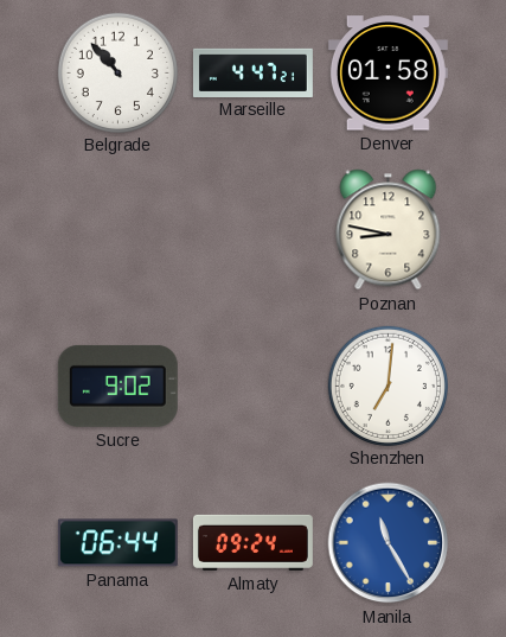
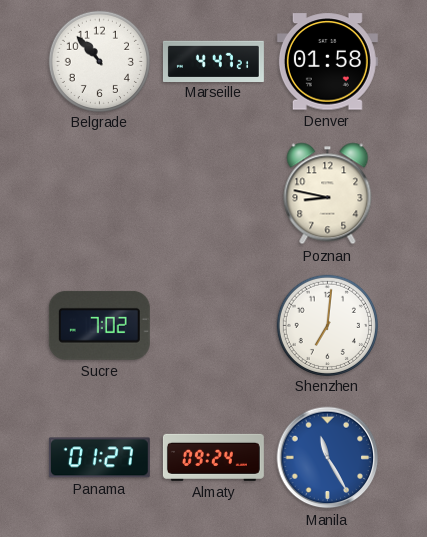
Sucre: 9:02 -> 7:02
Panama: 06:44 -> 01:27
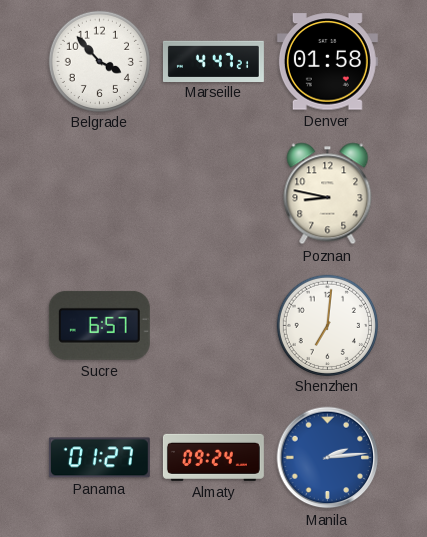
Belgrade: 10:53 -> 3:53
Sucre: 7:02 -> 6:57
Manila: 11:25 -> 2:14
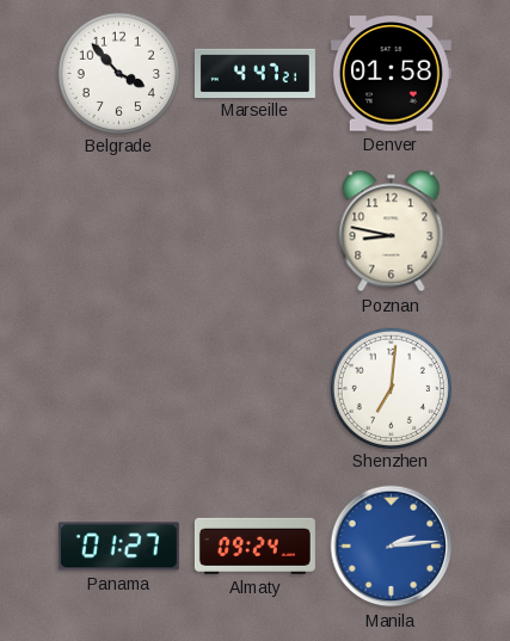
Sucre: 6:57 -> none
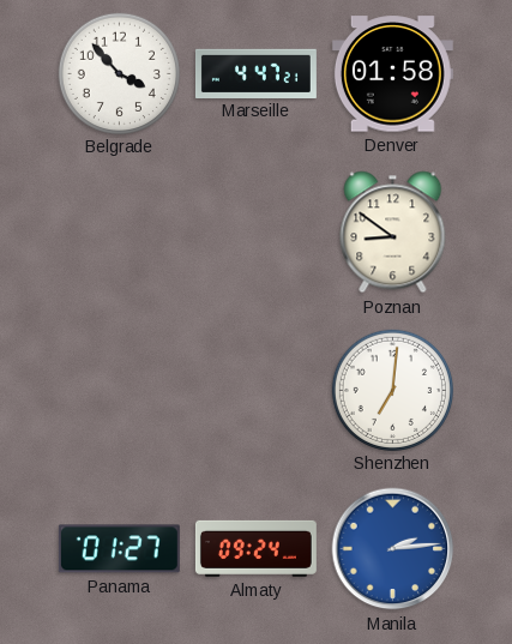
Poznan: 8:47 -> 8:51
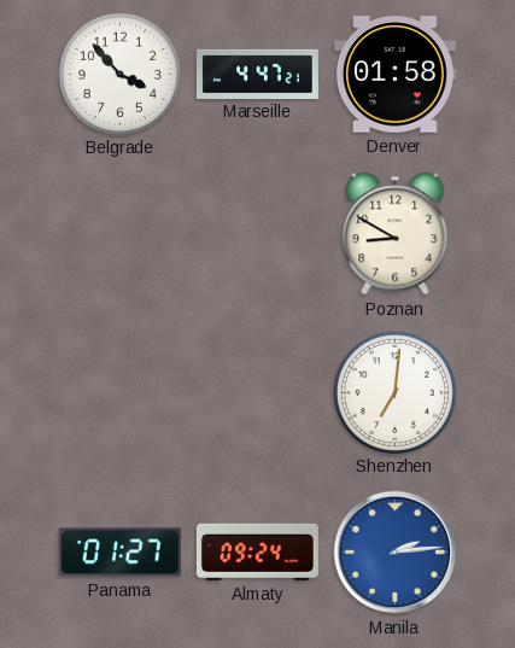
Poznan: 8:51 -> 8:50
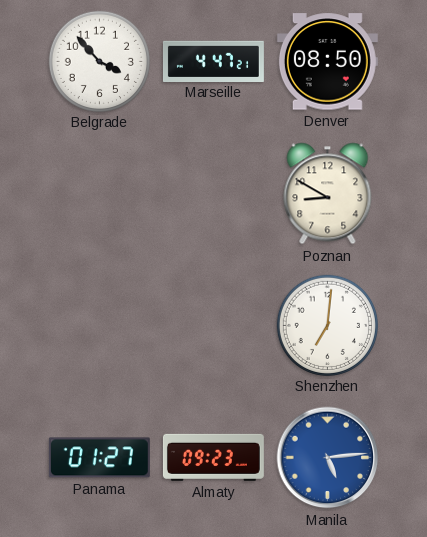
Denver: 01:58 -> 08:50
Almaty: 09:24 -> 09:23
Manila: 2:14 -> 5:14
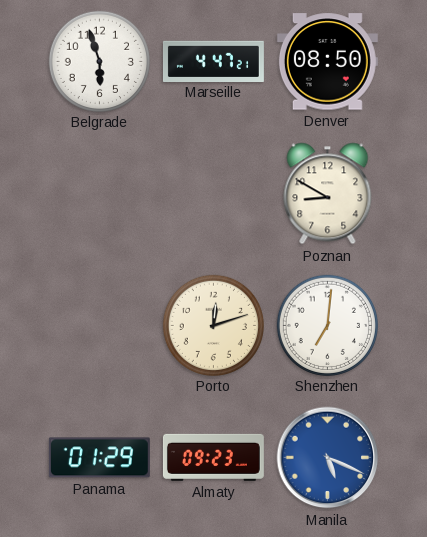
Belgrade: 3:53 -> 5:57
Porto: none -> 12:12
Panama: 01:27 -> 01:29
Manila: 5:14 -> 5:19
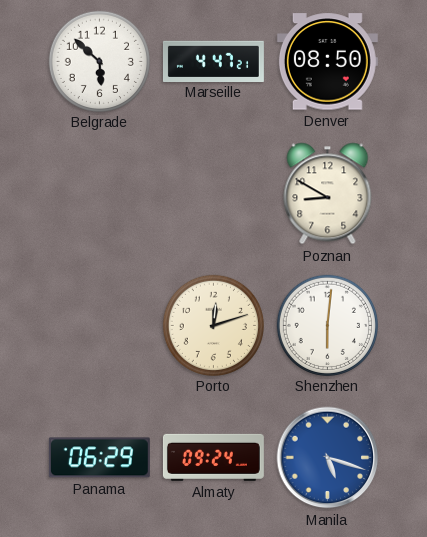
Belgrade: 5:57 -> 5:52
Shenzhen: 7:01 -> 6:01
Panama: 01:29 -> 06:29
Almaty: 09:23 -> 09:24
Manila: 5:19 -> 5:18
